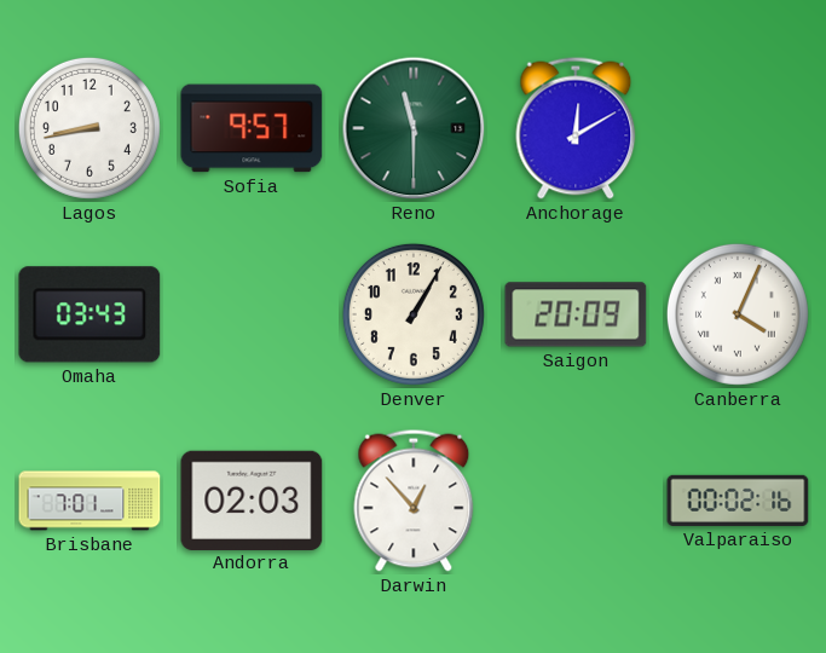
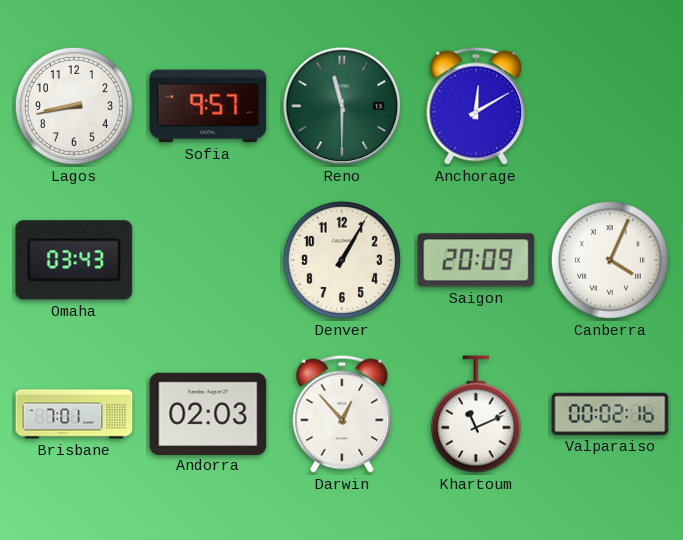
Khartoum: none -> 11:11
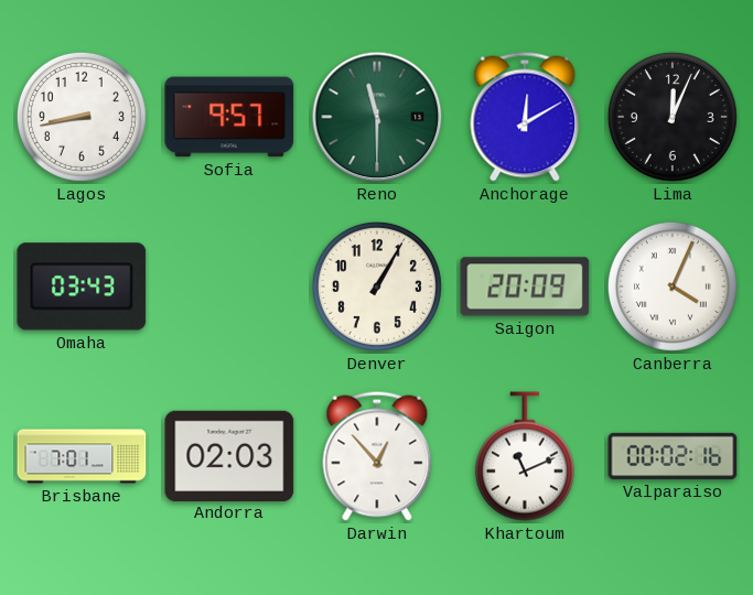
Lima: none -> 12:04
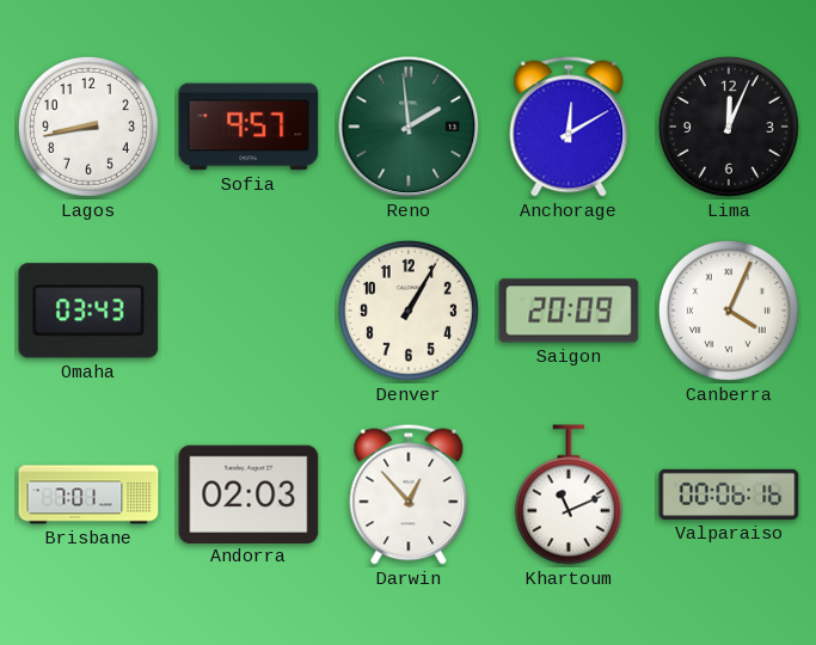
Reno: 11:30 -> 1:59
Valparaiso: 00:02 -> 00:06
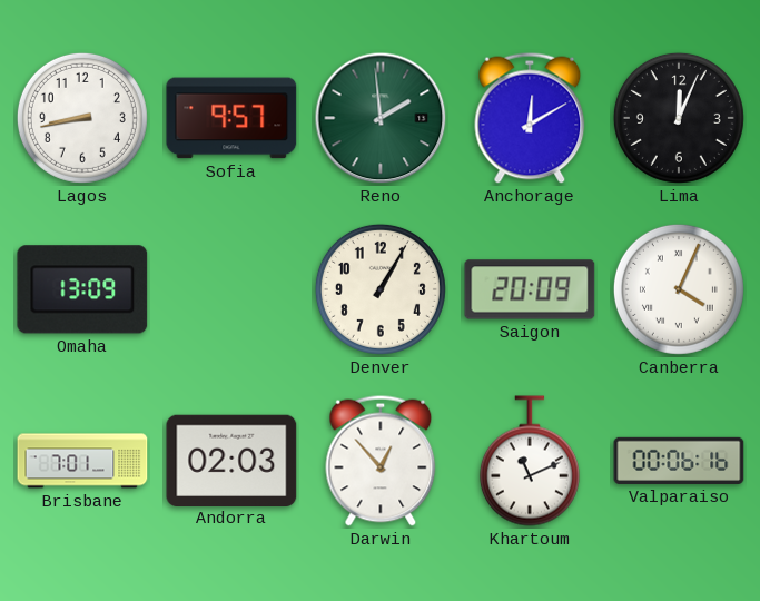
Omaha: 03:43 -> 13:09
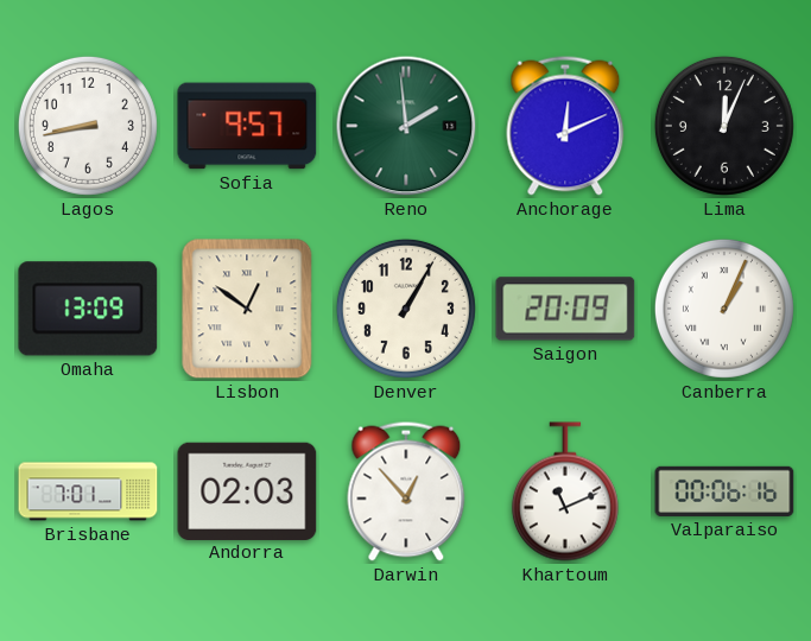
Anchorage: 12:10 -> 12:11
Lisbon: none -> 12:51
Canberra: 4:04 -> 1:04
